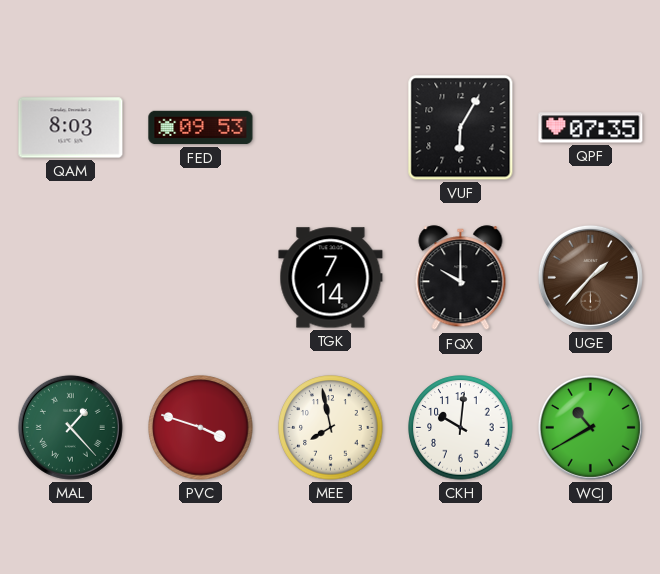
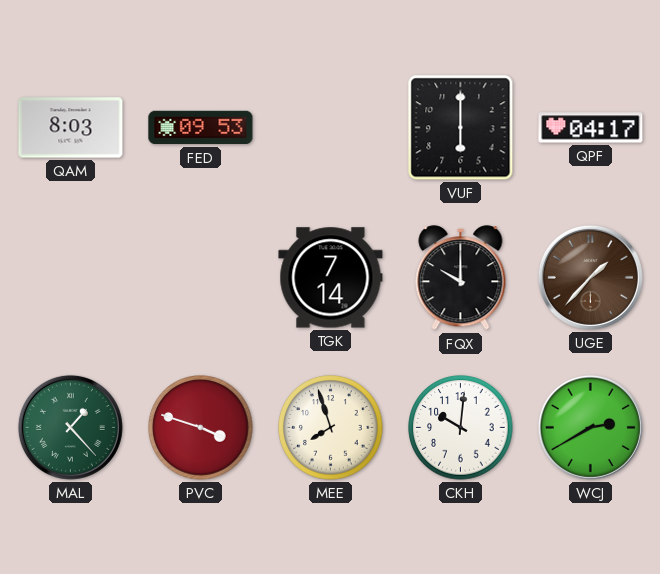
VUF: 6:05 -> 6:00
QPF: 07:35 -> 04:17
MEE: 7:58 -> 7:57
WCJ: 10:40 -> 2:40
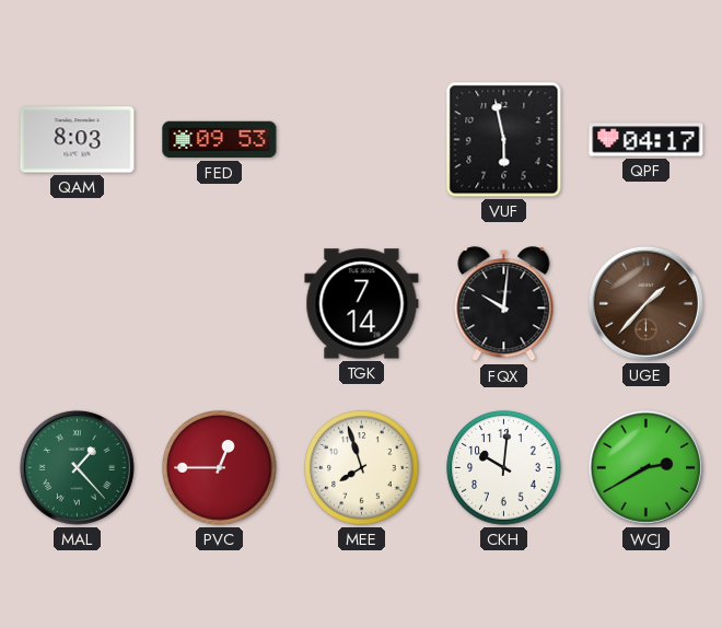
VUF: 6:00 -> 5:58
FQX: 10:00 -> 10:01
PVC: 3:48 -> 12:45
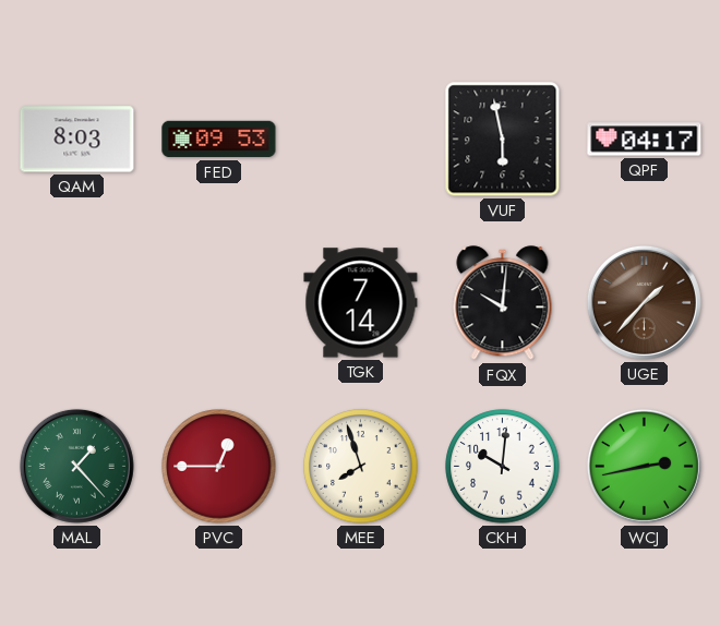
WCJ: 2:40 -> 2:43
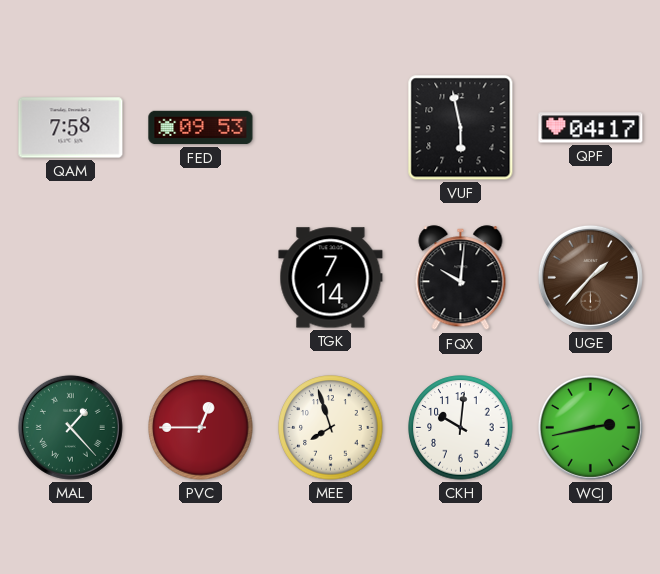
QAM: 8:03 -> 7:58
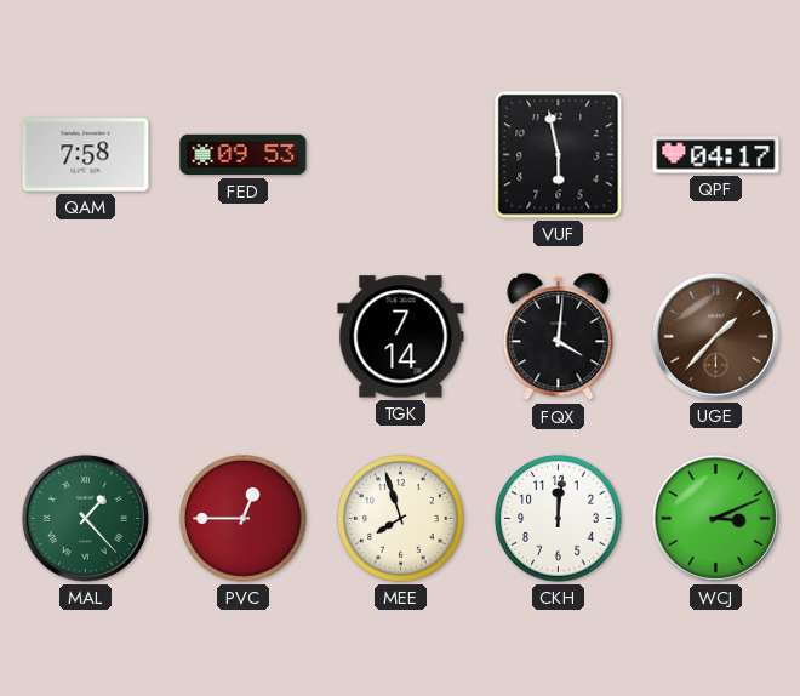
FQX: 10:01 -> 4:01
CKH: 10:01 -> 12:01
WCJ: 2:43 -> 3:11
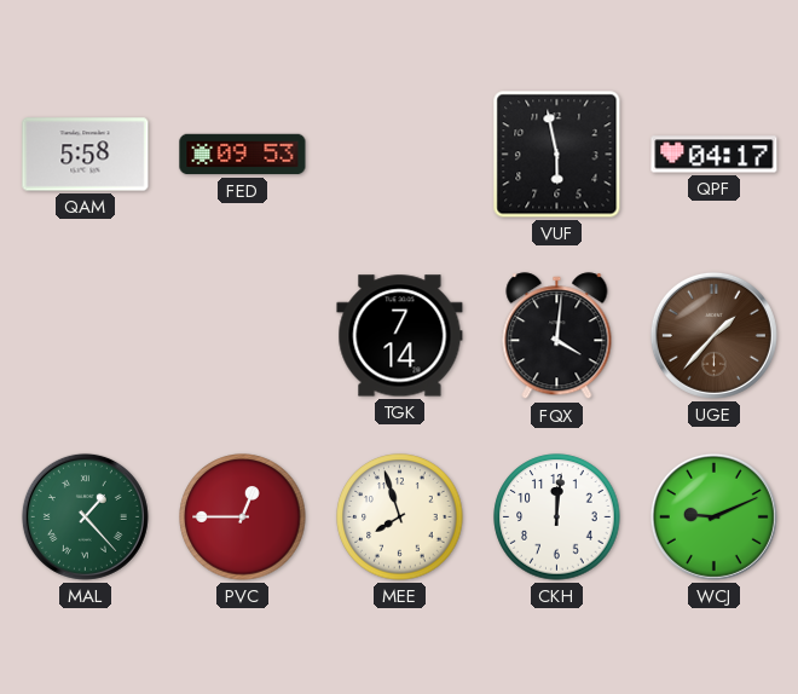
QAM: 7:58 -> 5:58
WCJ: 3:11 -> 9:11
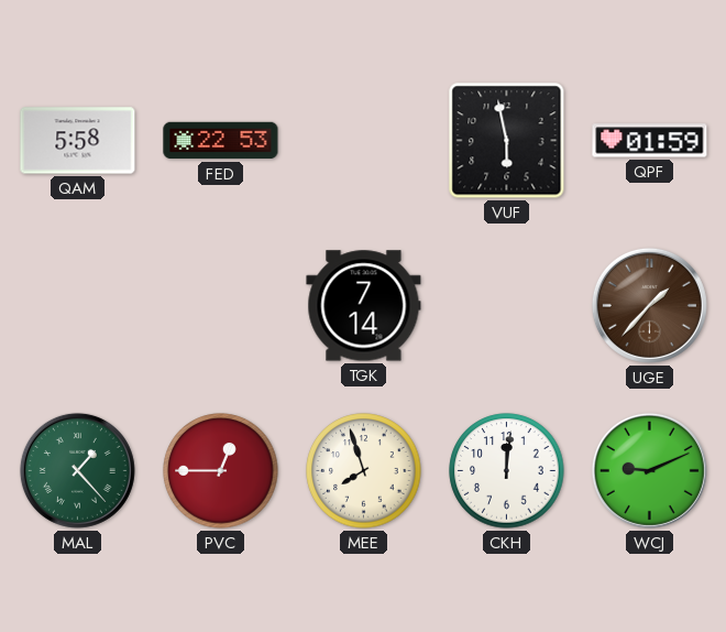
FED: 09:53 -> 22:53
QPF: 04:17 -> 01:59
FQX: 4:01 -> none
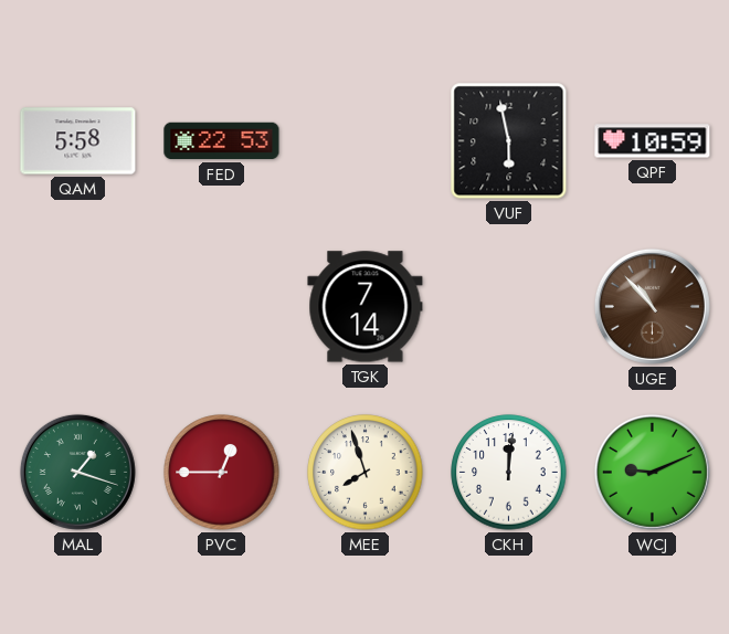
QPF: 01:59 -> 10:59
UGE: 1:37 -> 10:53
MAL: 1:23 -> 1:18
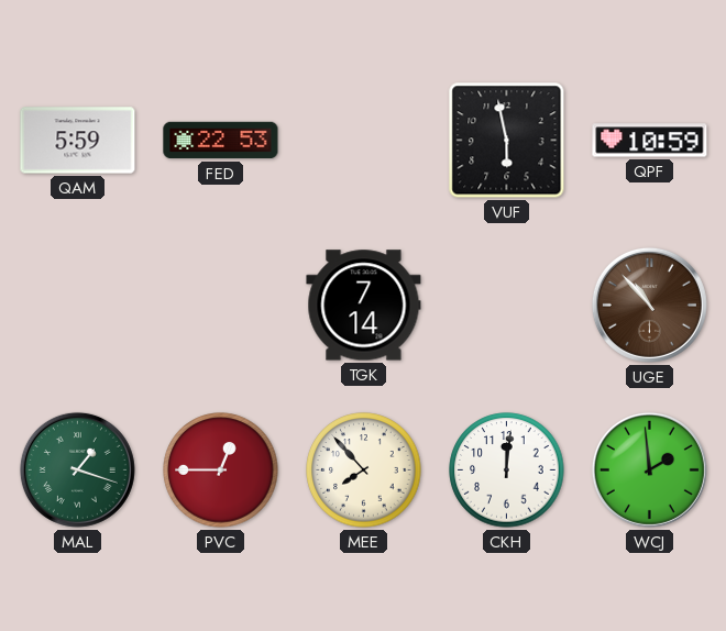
QAM: 5:58 -> 5:59
MEE: 7:57 -> 7:53
WCJ: 9:11 -> 1:59
